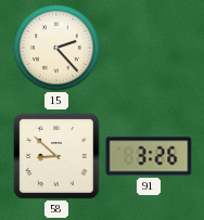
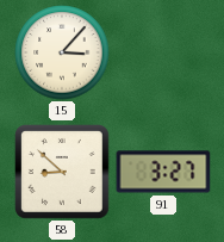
15: 2:23 -> 3:07
91: 3:26 -> 3:27
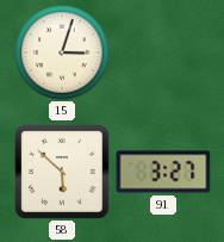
15: 3:07 -> 3:03
58: 8:52 -> 5:52
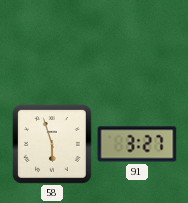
15: 3:03 -> none
58: 5:52 -> 5:57
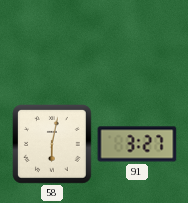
58: 5:57 -> 6:02
